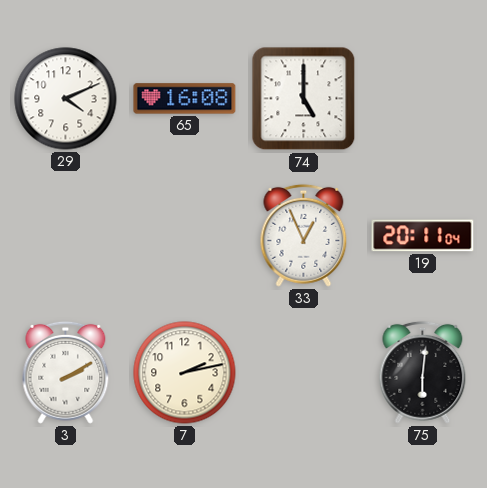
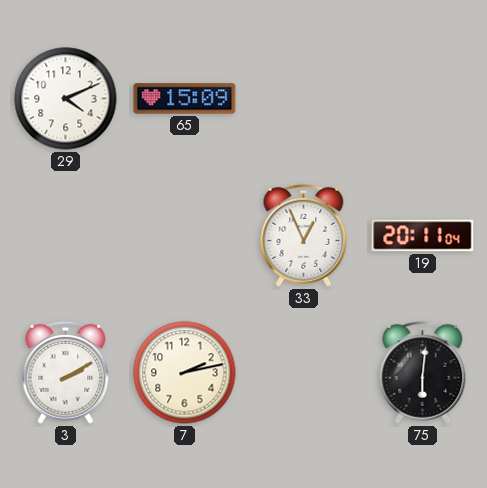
65: 16:08 -> 15:09
74: 5:00 -> none
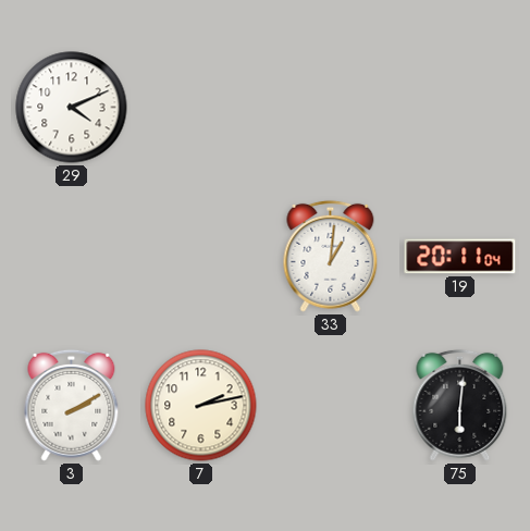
65: 15:09 -> none
33: 12:56 -> 1:01
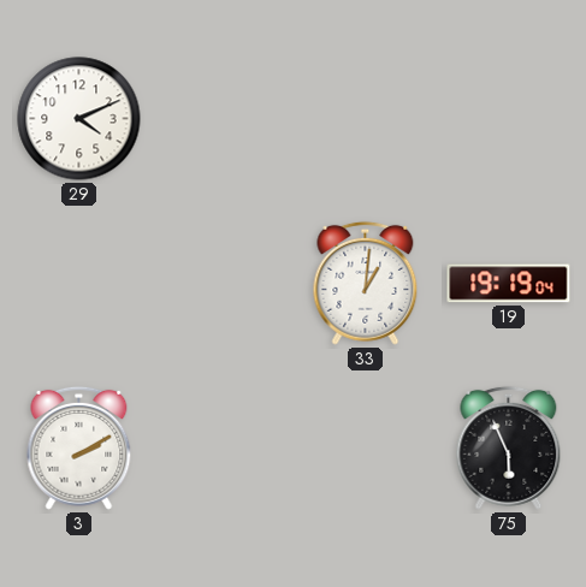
19: 20:11 -> 19:19
7: 2:13 -> none
75: 6:01 -> 5:56
